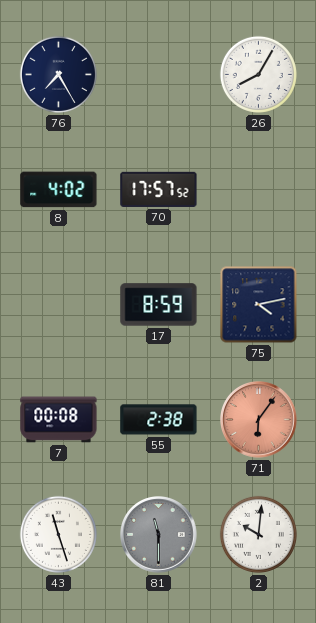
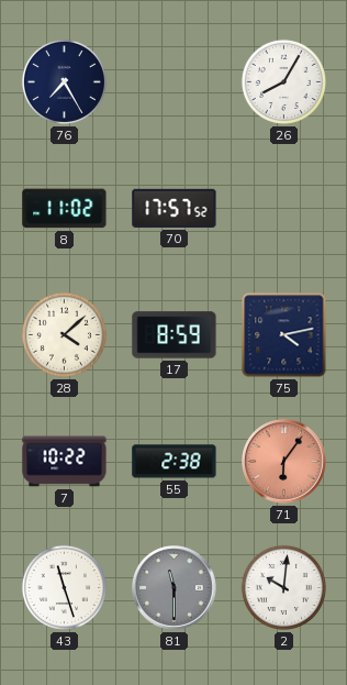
8: 4:02 -> 11:02
28: none -> 4:08
7: 00:08 -> 10:22
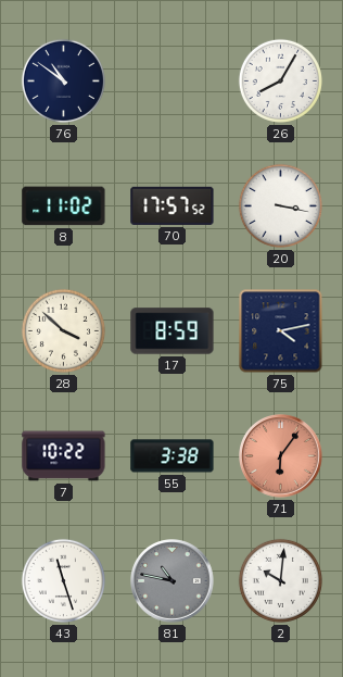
76: 7:25 -> 10:51
20: none -> 3:17
28: 4:08 -> 3:52
55: 2:38 -> 3:38
81: 11:30 -> 10:47
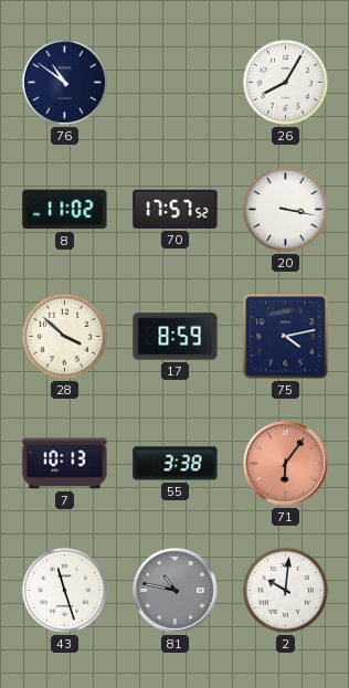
7: 10:22 -> 10:13
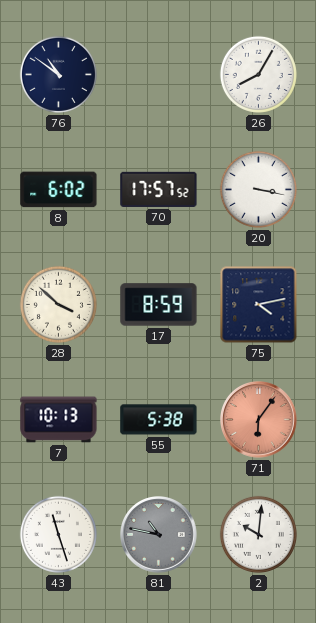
8: 11:02 -> 6:02
55: 3:38 -> 5:38
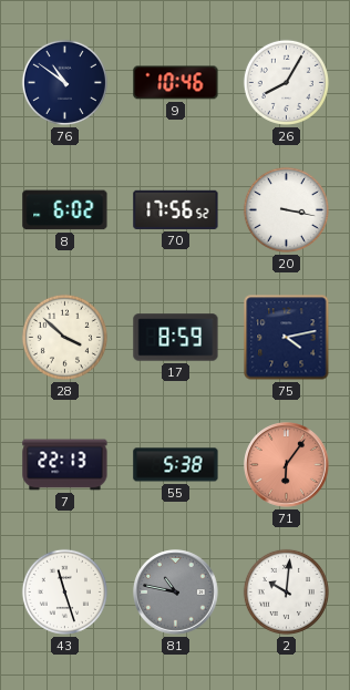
9: none -> 10:46
70: 17:57 -> 17:56
7: 10:13 -> 22:13
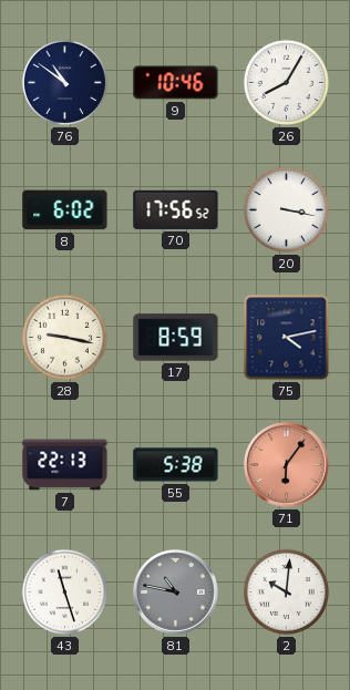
28: 3:52 -> 9:17
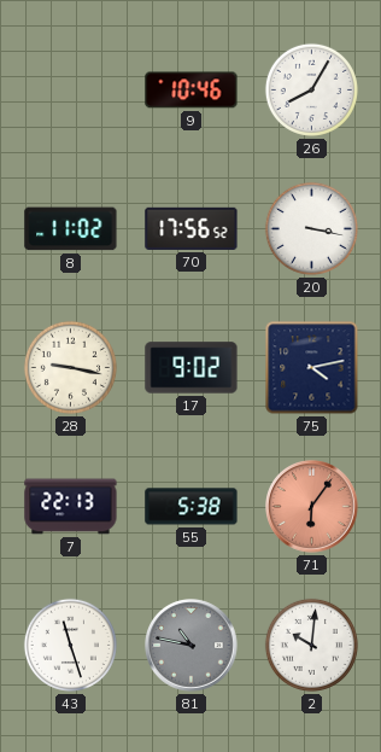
76: 10:51 -> none
8: 6:02 -> 11:02
17: 8:59 -> 9:02
